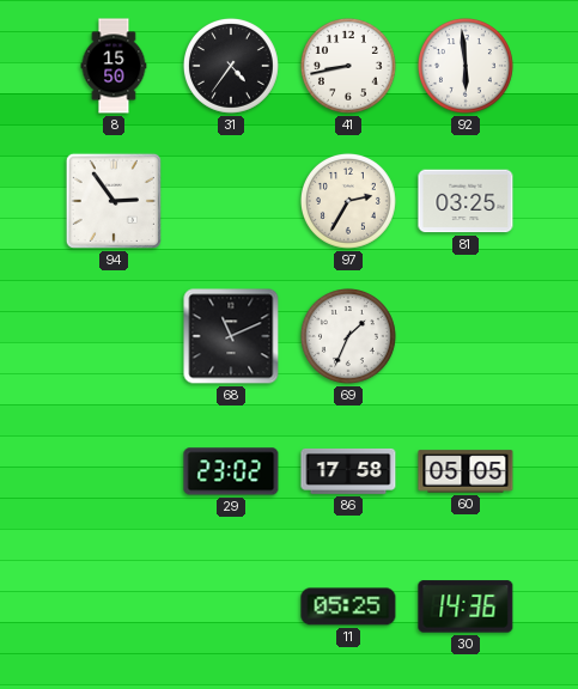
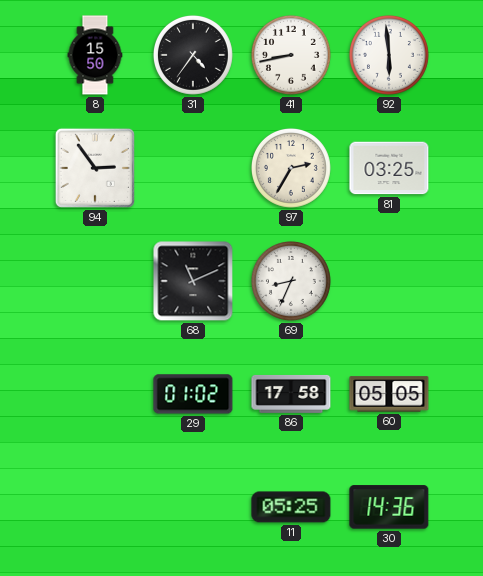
69: 1:34 -> 8:34
29: 23:02 -> 01:02
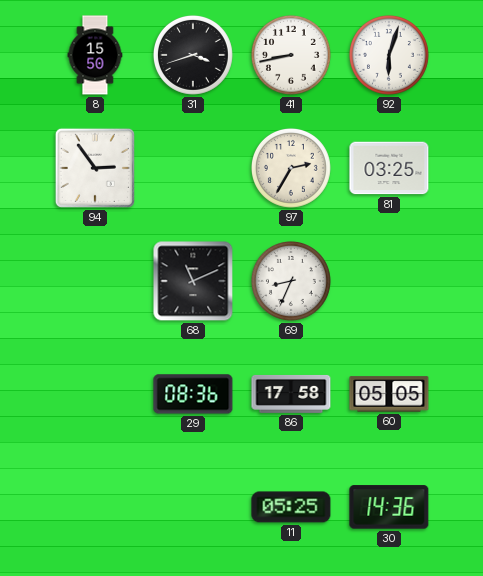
31: 4:36 -> 3:42
92: 5:59 -> 6:03
29: 01:02 -> 08:36
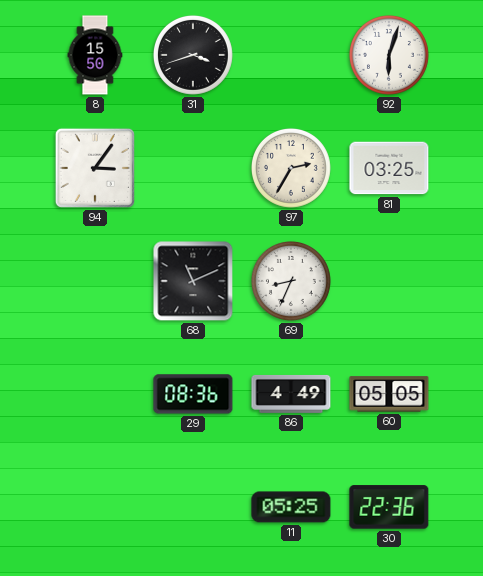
41: 8:43 -> none
94: 2:54 -> 3:06
86: 17:58 -> 4:49
30: 14:36 -> 22:36
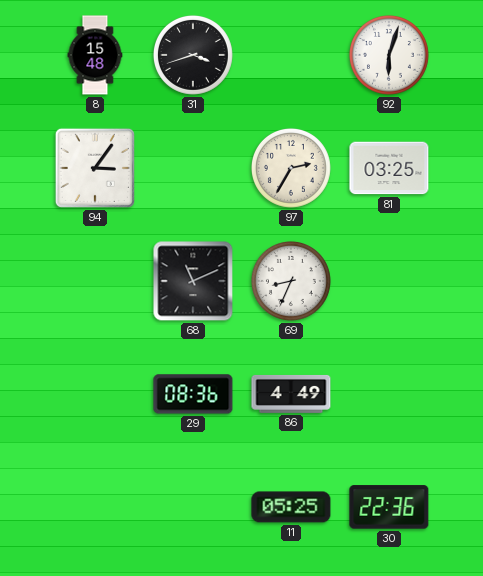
8: 15:50 -> 15:48
60: 05:05 -> none
